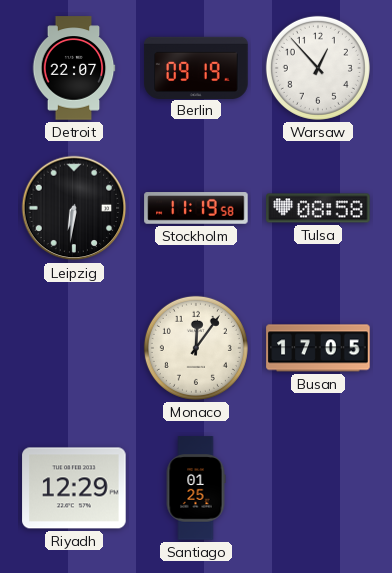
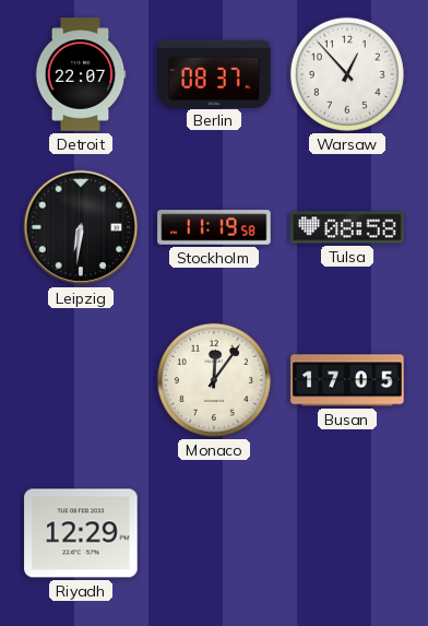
Berlin: 09:19 -> 08:37
Santiago: 01:25 -> none
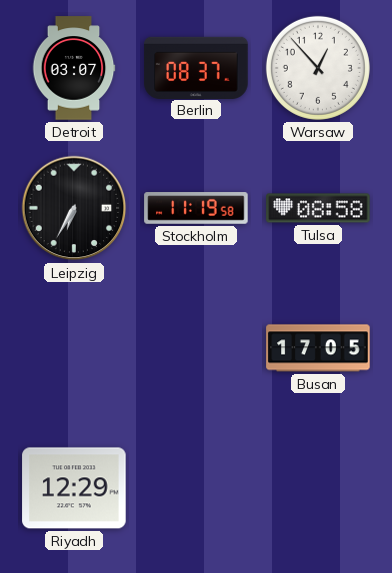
Detroit: 22:07 -> 03:07
Leipzig: 6:31 -> 6:35
Monaco: 12:06 -> none
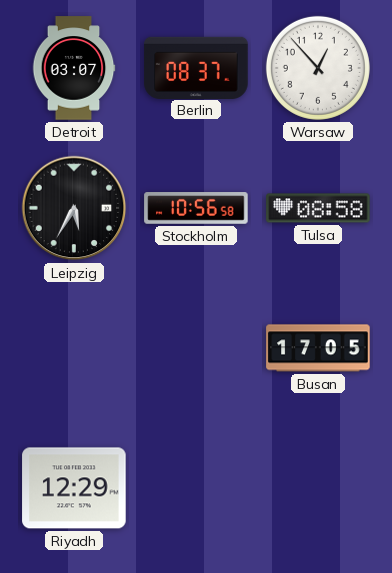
Leipzig: 6:35 -> 5:35
Stockholm: 11:19 -> 10:56
